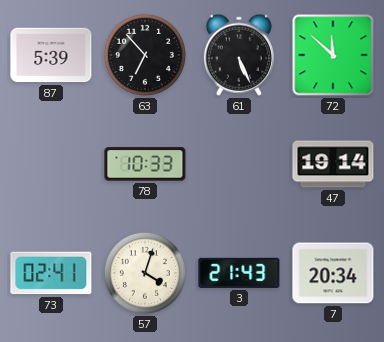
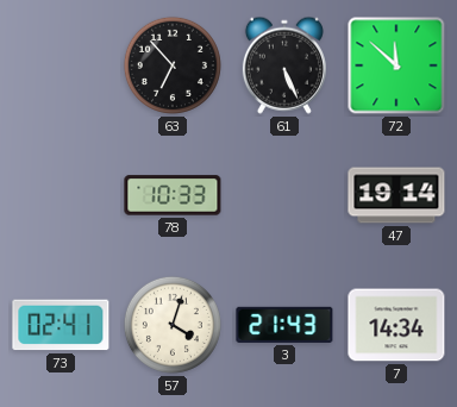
87: 5:39 -> none
7: 20:34 -> 14:34
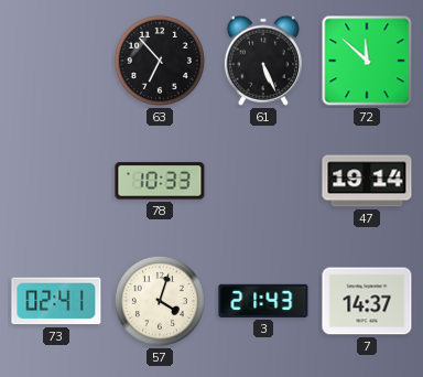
7: 14:34 -> 14:37
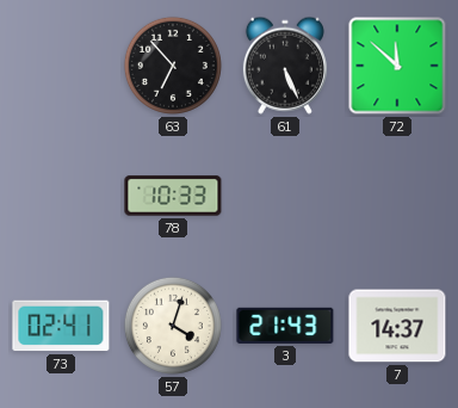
47: 19:14 -> none
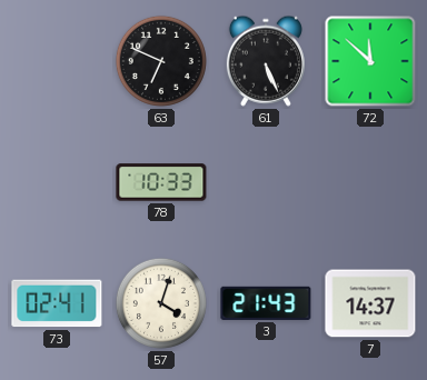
63: 6:53 -> 6:49
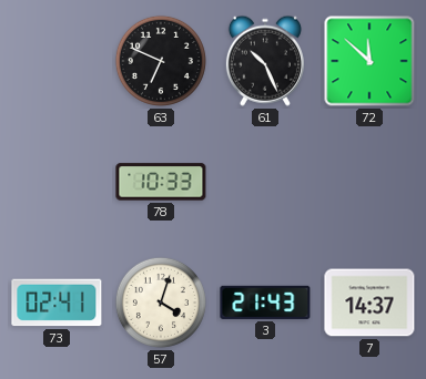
61: 5:26 -> 10:26
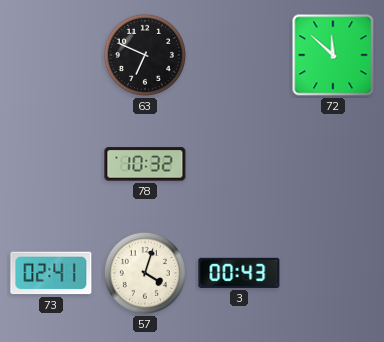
61: 10:26 -> none
78: 10:33 -> 10:32
3: 21:43 -> 00:43
7: 14:37 -> none
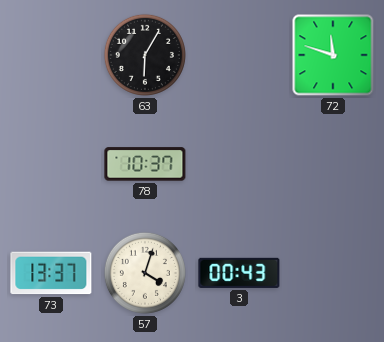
63: 6:49 -> 6:05
72: 11:52 -> 11:48
78: 10:32 -> 10:37
73: 02:41 -> 13:37
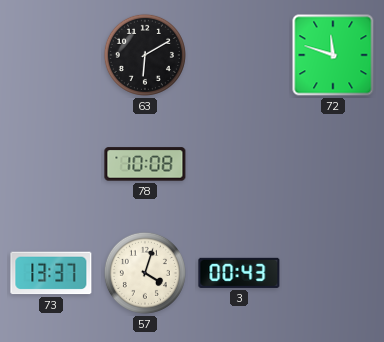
63: 6:05 -> 6:10
78: 10:37 -> 10:08
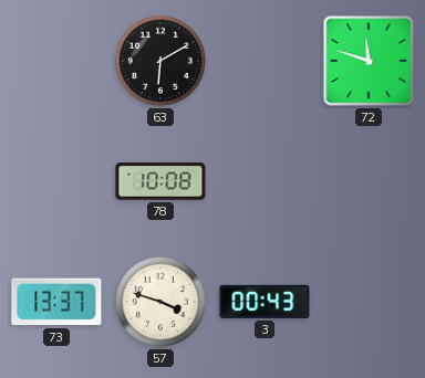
57: 4:03 -> 3:48
